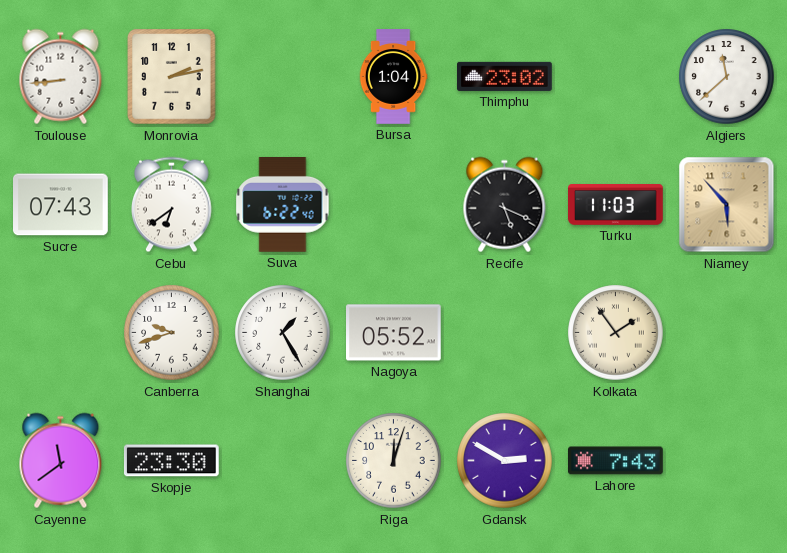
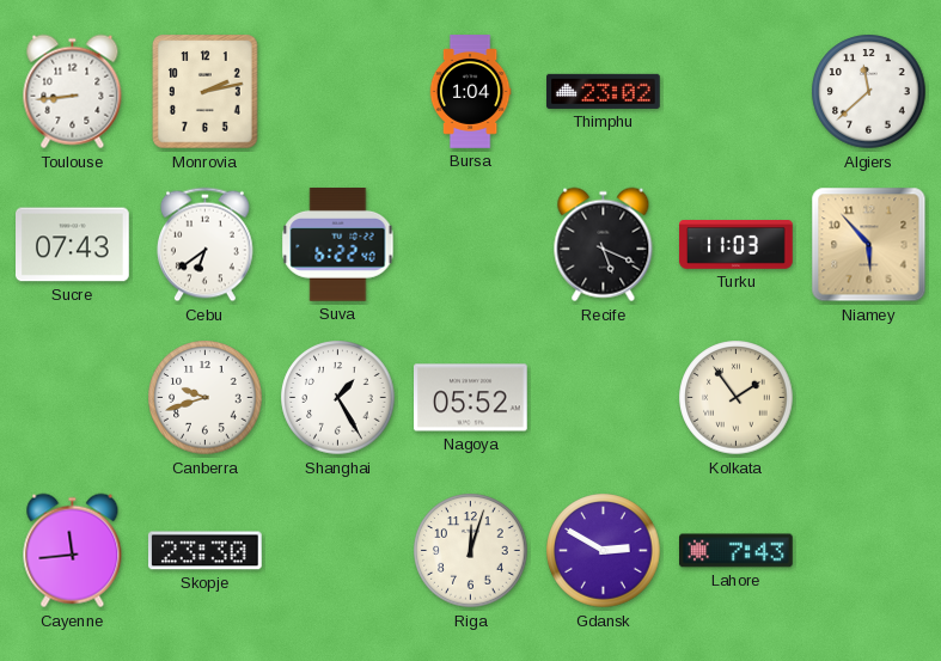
Cayenne: 11:39 -> 11:44
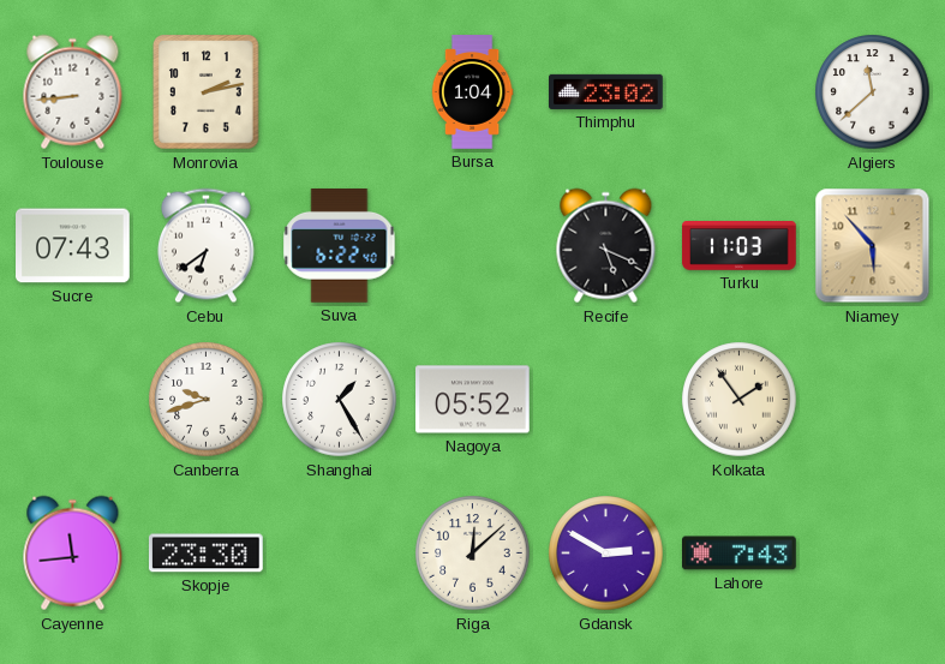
Riga: 12:03 -> 12:08
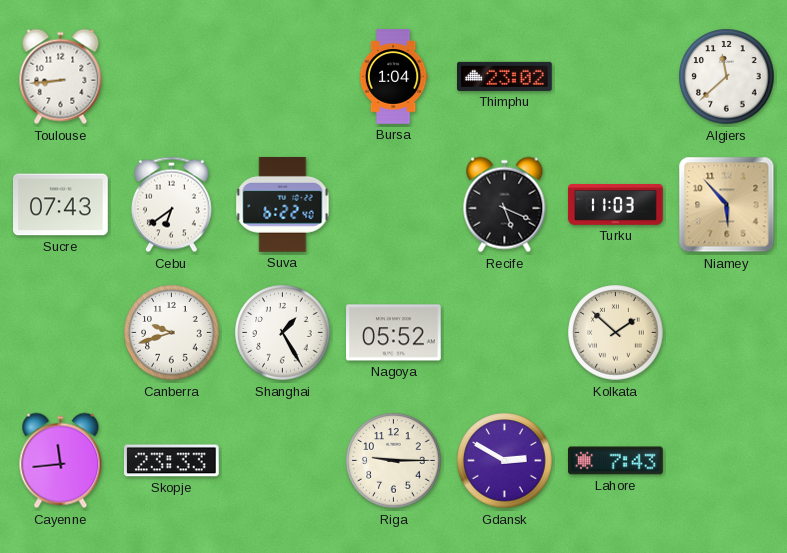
Monrovia: 2:13 -> none
Kolkata: 1:54 -> 1:52
Skopje: 23:30 -> 23:33
Riga: 12:08 -> 9:15
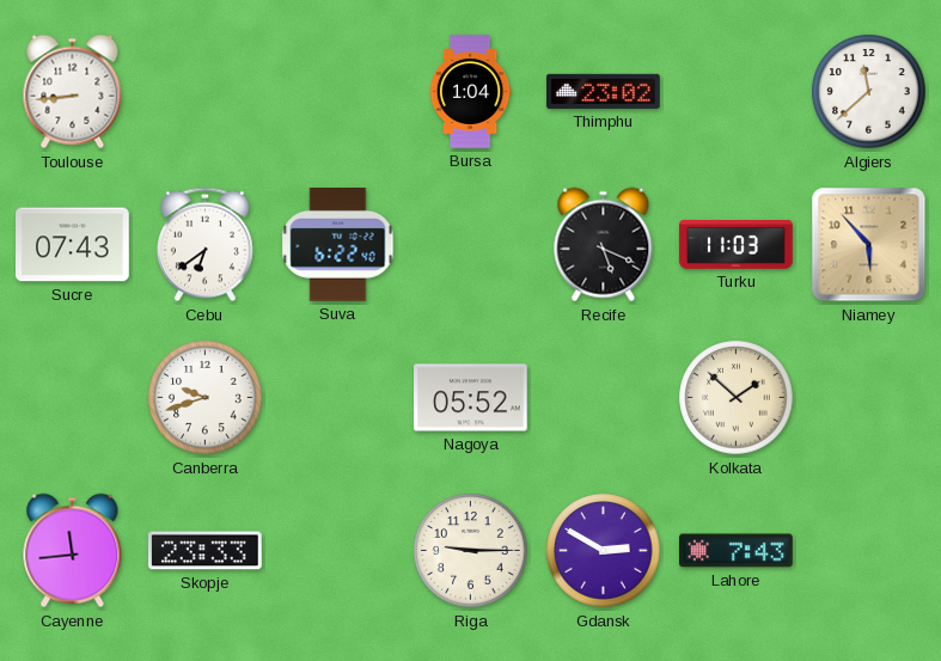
Shanghai: 1:25 -> none
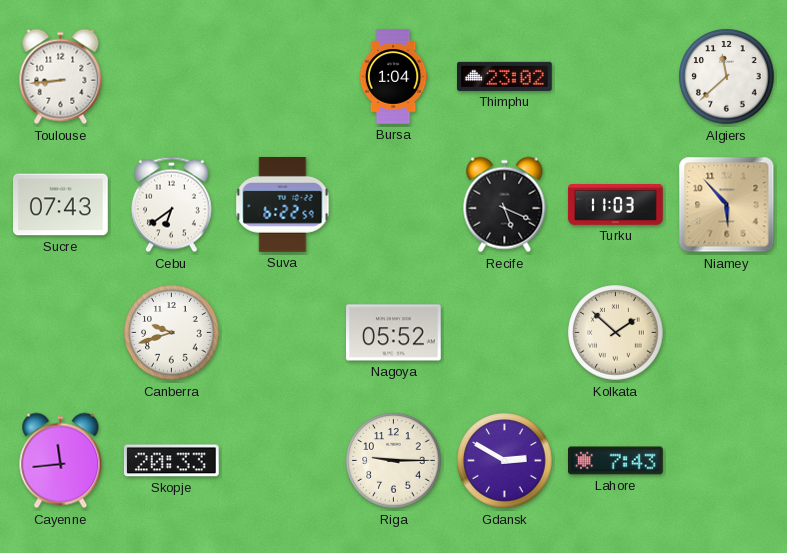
Suva: 6:22:40 -> 6:22:59
Skopje: 23:33 -> 20:33
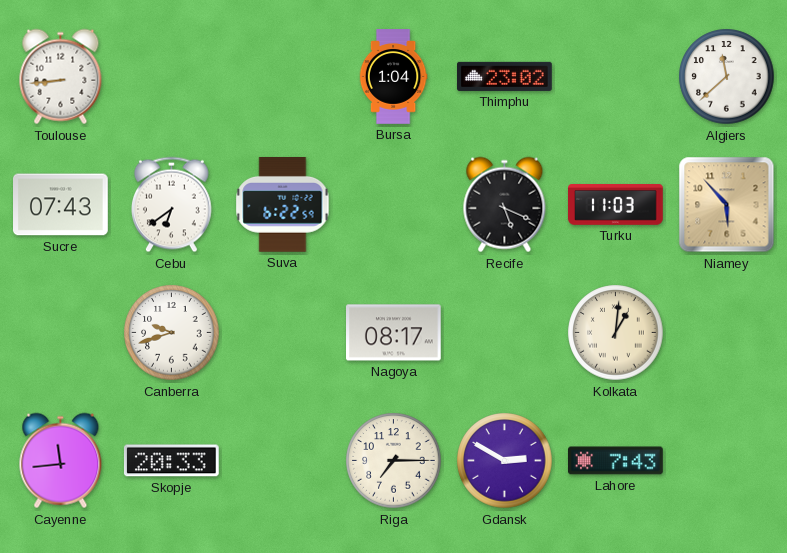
Nagoya: 05:52 -> 08:17
Kolkata: 1:52 -> 1:01
Riga: 9:15 -> 7:15
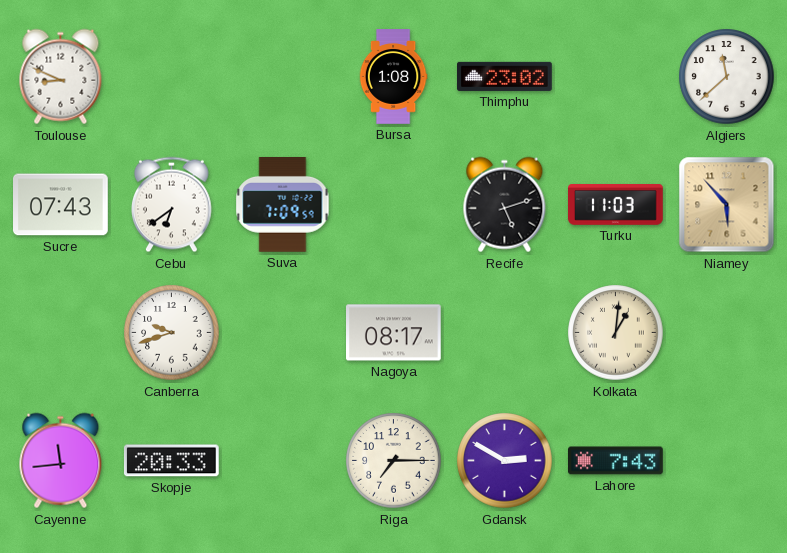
Toulouse: 8:44 -> 8:49
Bursa: 1:04 -> 1:08
Suva: 6:22 -> 7:09
Recife: 5:19 -> 5:12
